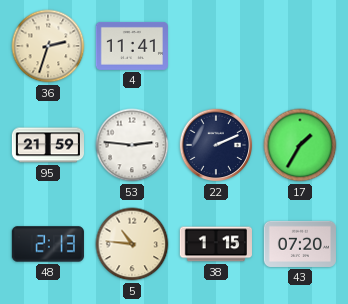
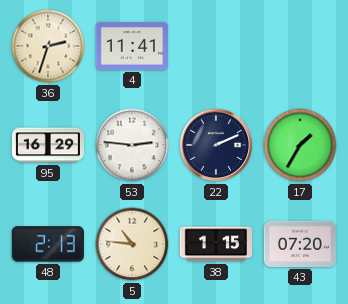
95: 21:59 -> 16:29
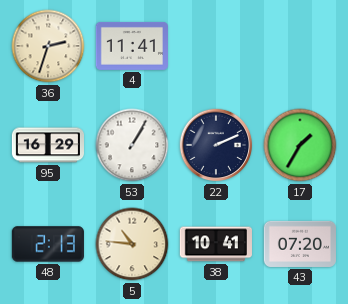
53: 2:46 -> 1:05
38: 1:15 -> 10:41
